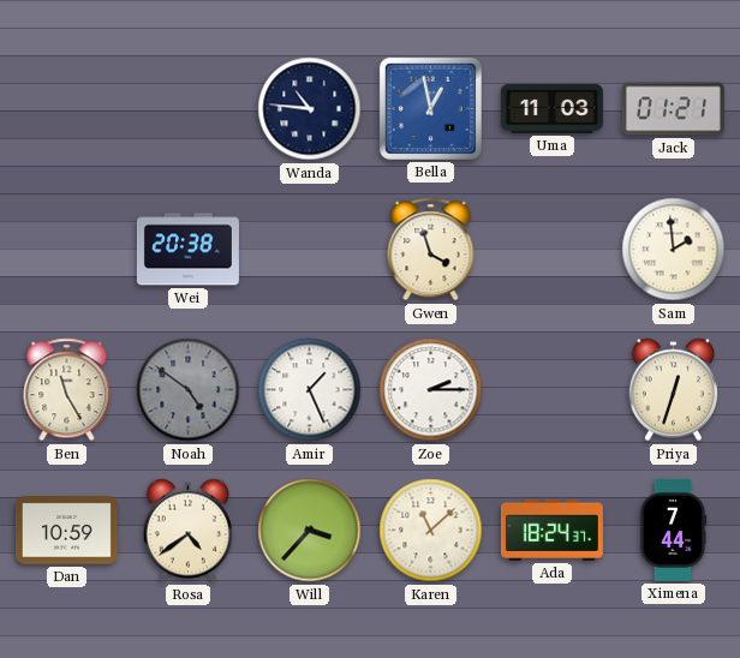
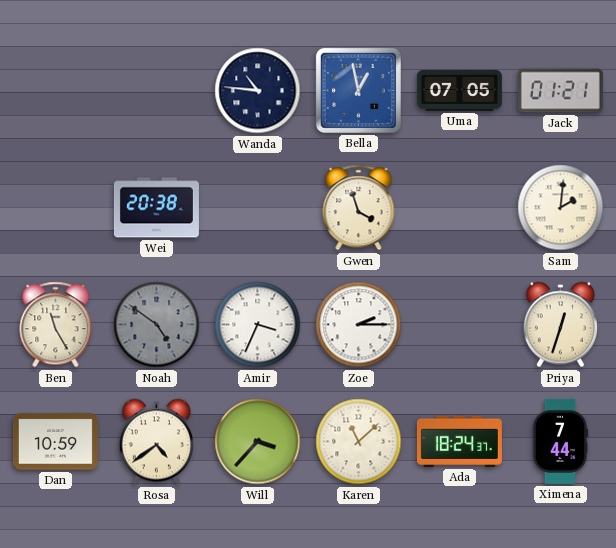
Uma: 11:03 -> 07:05
Sam: 1:59 -> 2:01
Amir: 1:26 -> 3:34
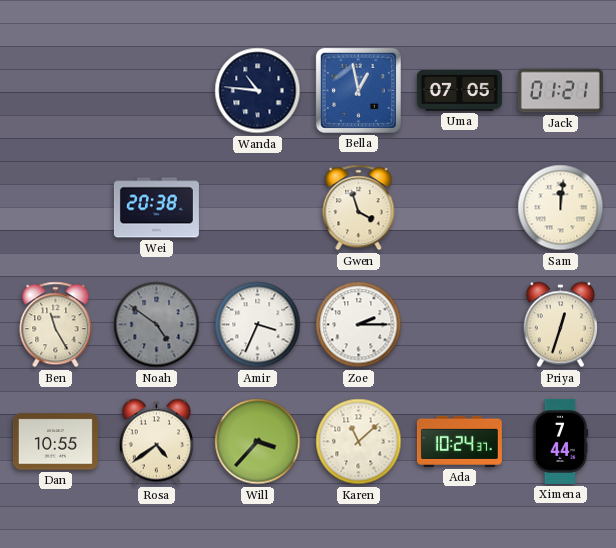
Sam: 2:01 -> 12:01
Dan: 10:59 -> 10:55
Ada: 18:24 -> 10:24
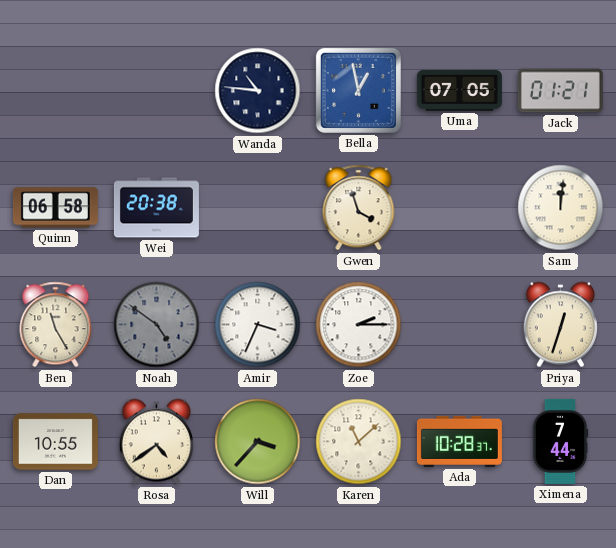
Quinn: none -> 06:58
Ada: 10:24 -> 10:28
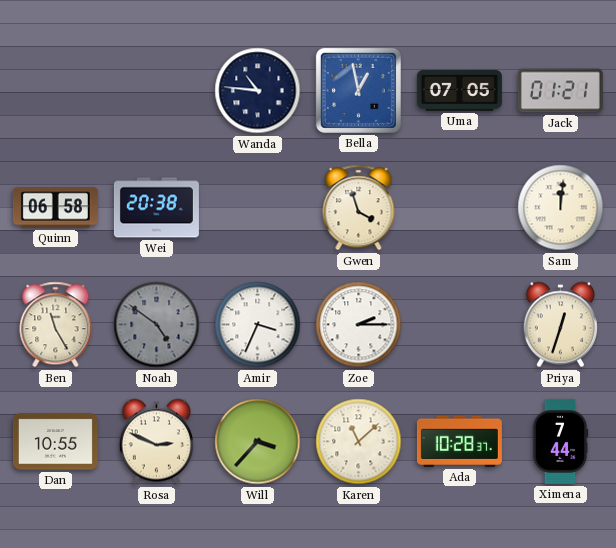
Rosa: 4:39 -> 2:49
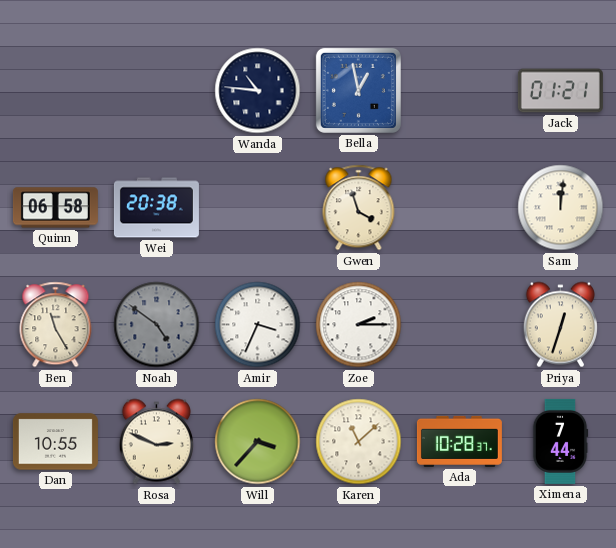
Uma: 07:05 -> none
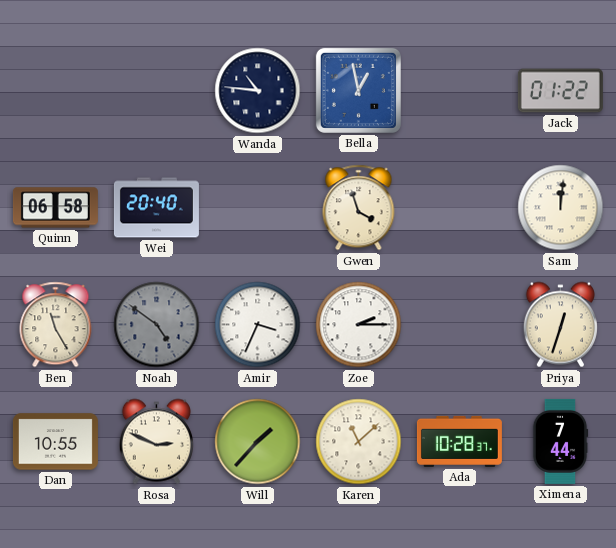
Jack: 01:21 -> 01:22
Wei: 20:38 -> 20:40
Will: 3:37 -> 1:37
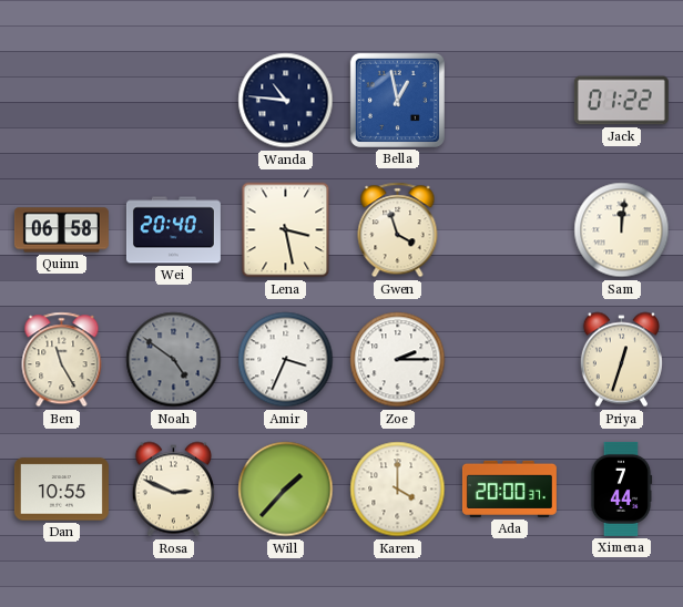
Lena: none -> 3:28
Karen: 11:08 -> 4:00
Ada: 10:28 -> 20:00
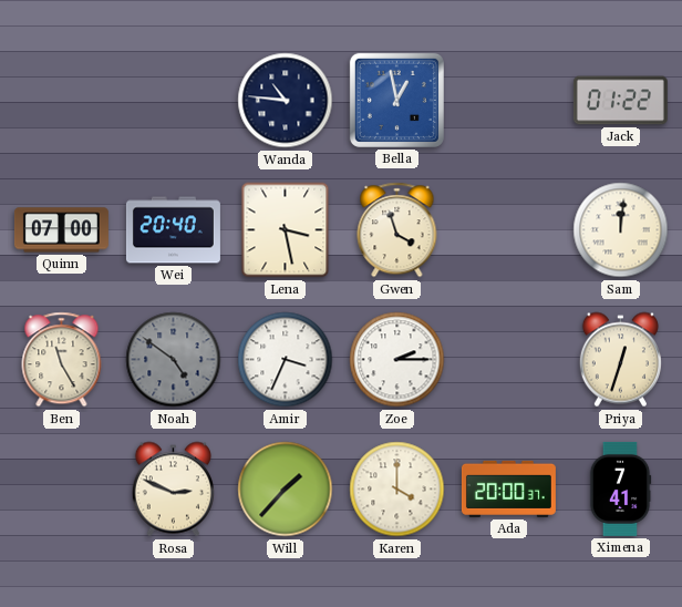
Quinn: 06:58 -> 07:00
Dan: 10:55 -> none
Ximena: 7:44 -> 7:41
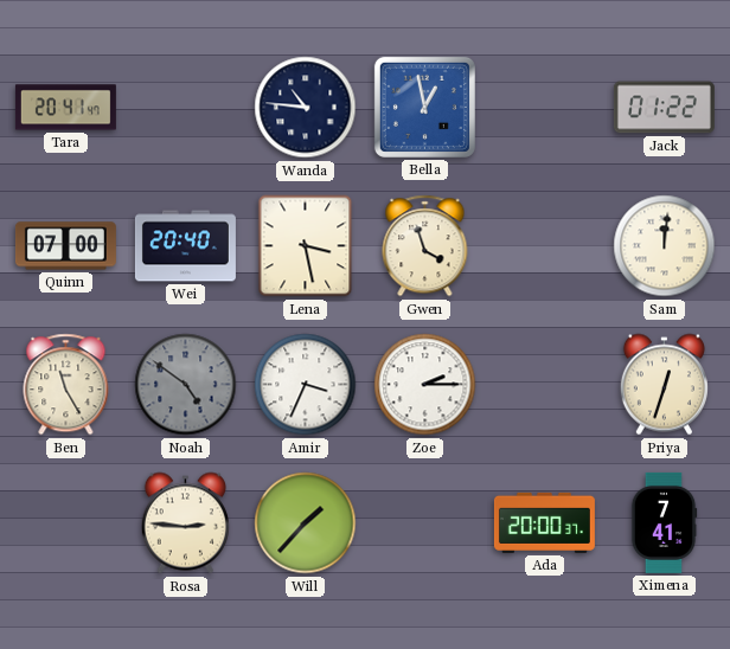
Tara: none -> 20:41
Rosa: 2:49 -> 2:46
Karen: 4:00 -> none
